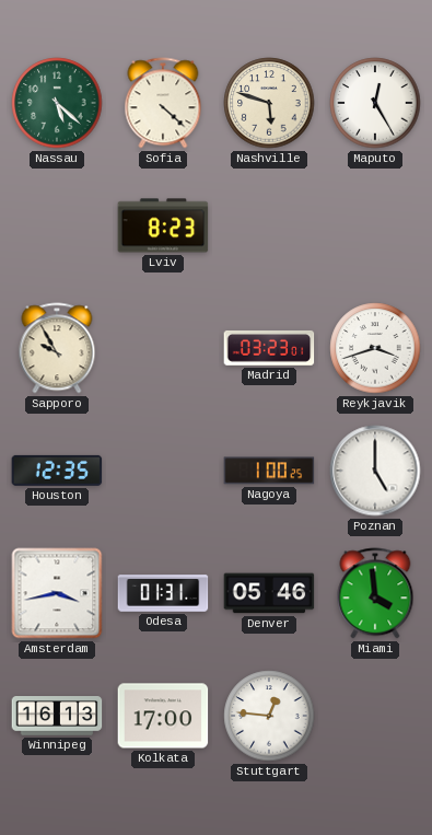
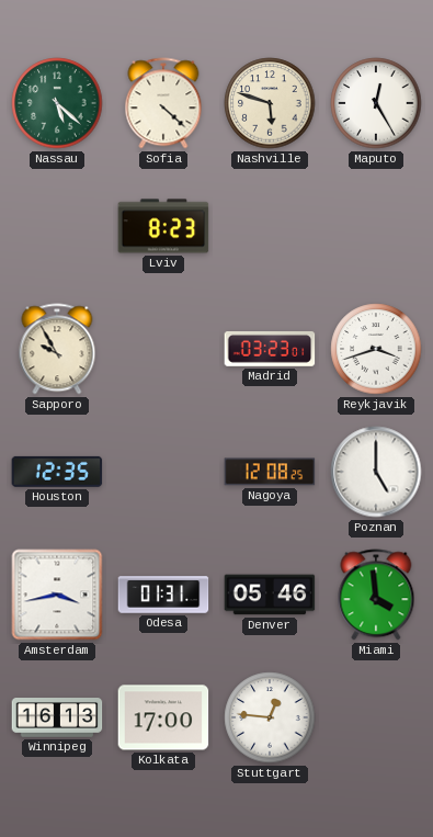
Nagoya: 1:00 -> 12:08
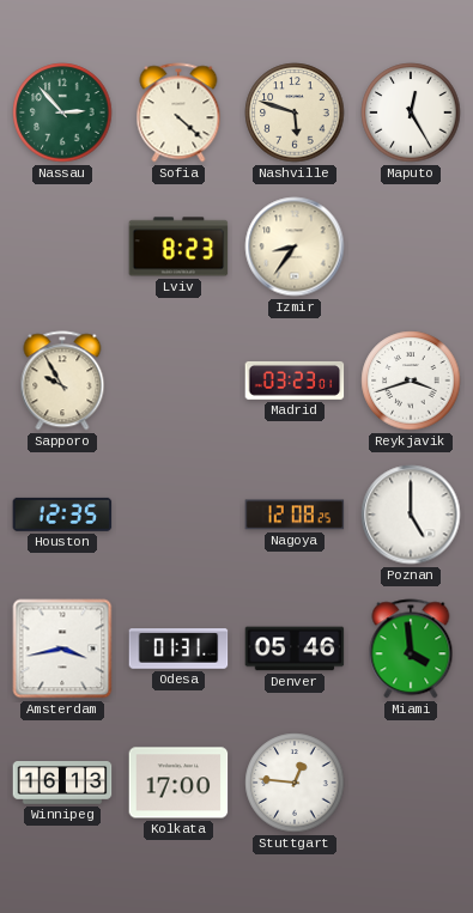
Nassau: 5:22 -> 2:53
Izmir: none -> 8:36
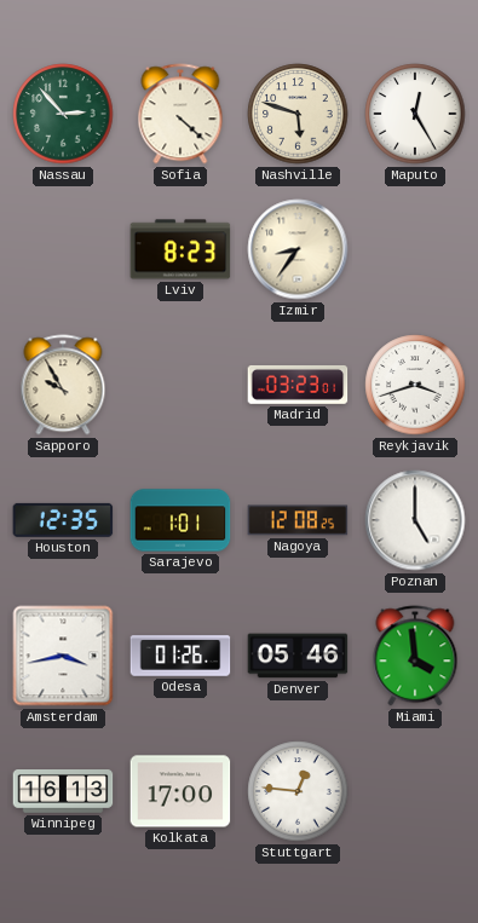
Sarajevo: none -> 1:01
Odesa: 01:31 -> 01:26
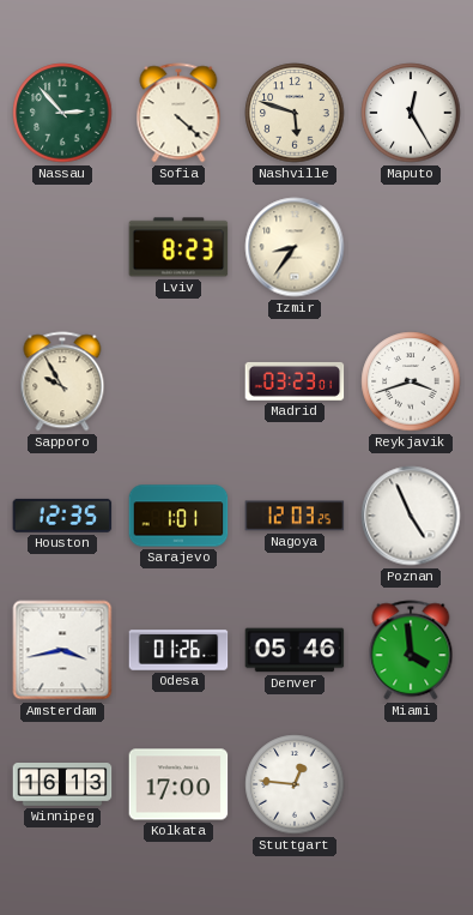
Nagoya: 12:08 -> 12:03
Poznan: 5:00 -> 4:56
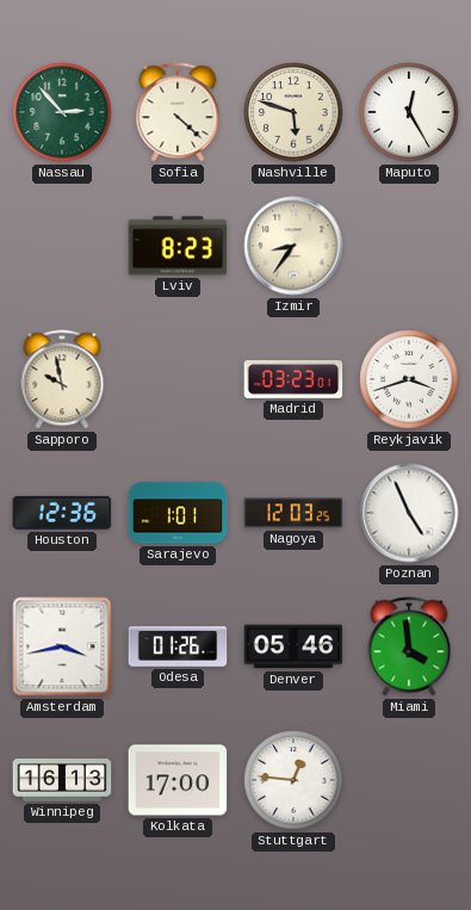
Sapporo: 9:55 -> 9:58
Houston: 12:35 -> 12:36
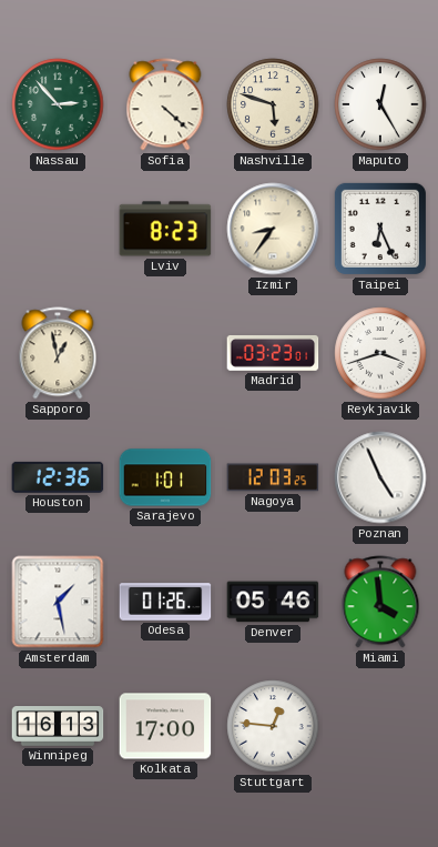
Taipei: none -> 6:26
Sapporo: 9:58 -> 12:58
Amsterdam: 3:43 -> 1:28
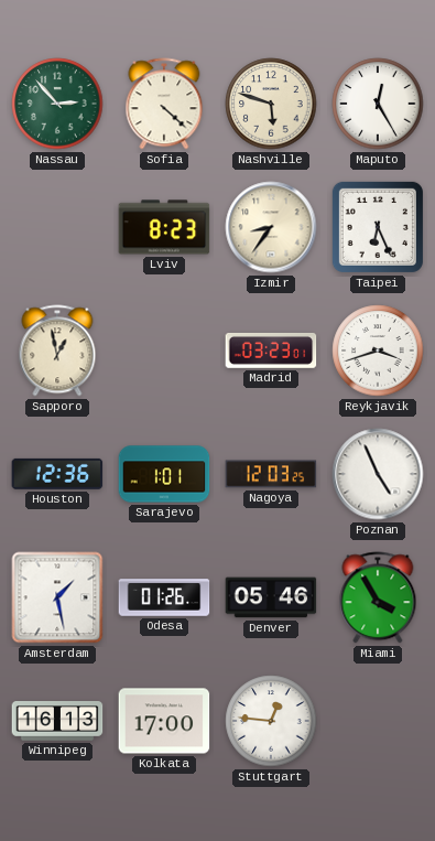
Miami: 3:59 -> 3:55
